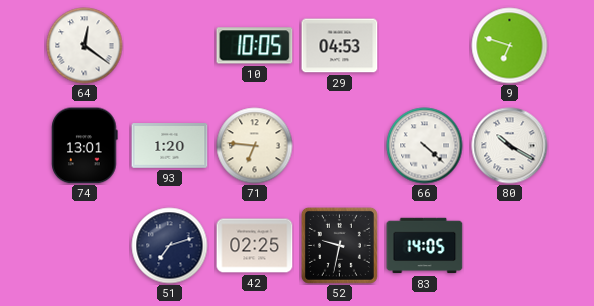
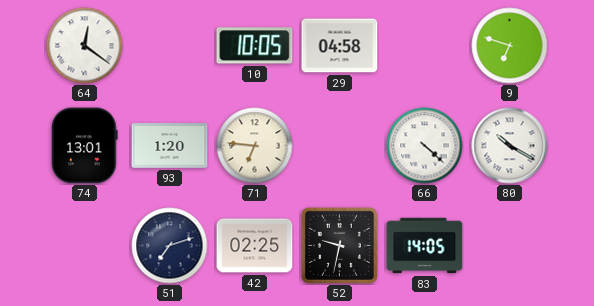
29: 04:53 -> 04:58
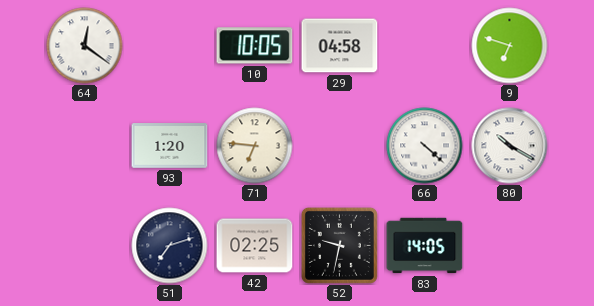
74: 13:01 -> none
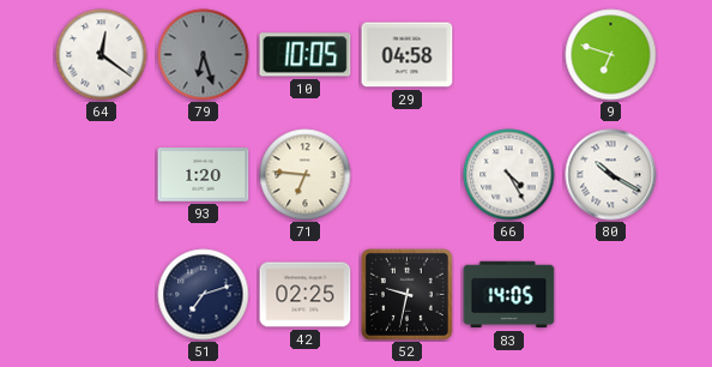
79: none -> 6:27
66: 4:22 -> 4:25
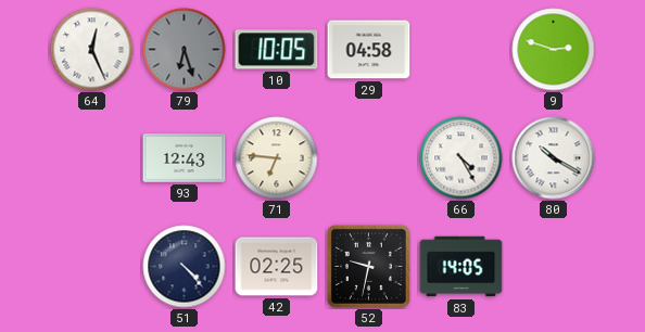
64: 12:21 -> 12:26
9: 6:48 -> 2:48
93: 1:20 -> 12:43
51: 7:12 -> 4:23
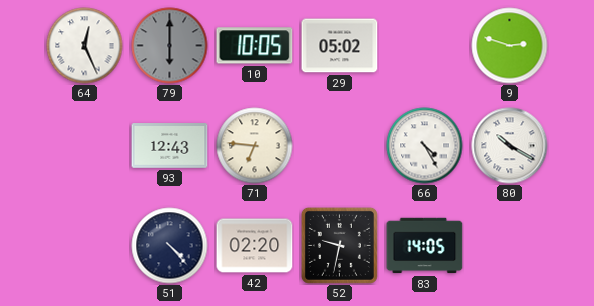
79: 6:27 -> 6:00
29: 04:58 -> 05:02
42: 02:25 -> 02:20
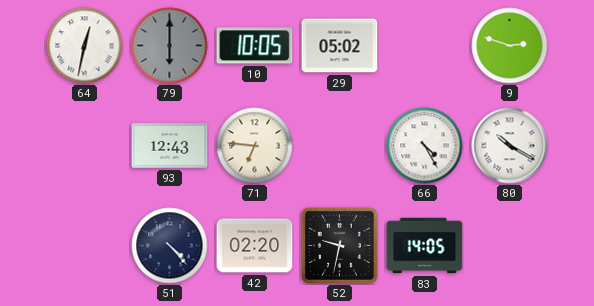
64: 12:26 -> 12:32
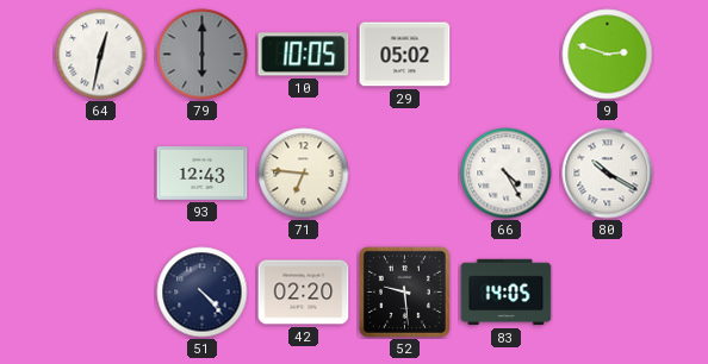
52: 9:32 -> 9:29
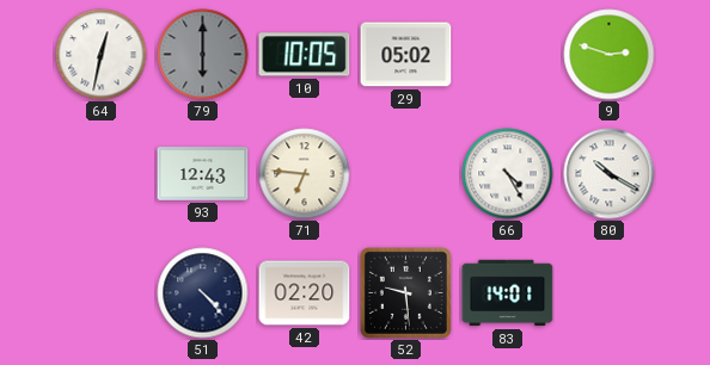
83: 14:05 -> 14:01
